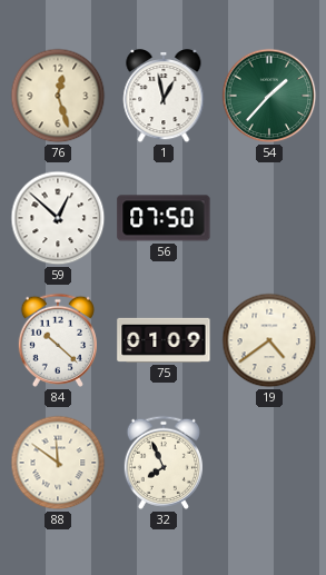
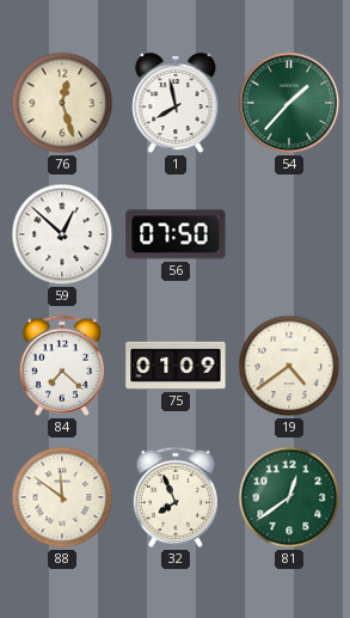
1: 12:58 -> 7:58
84: 10:22 -> 7:22
81: none -> 12:39
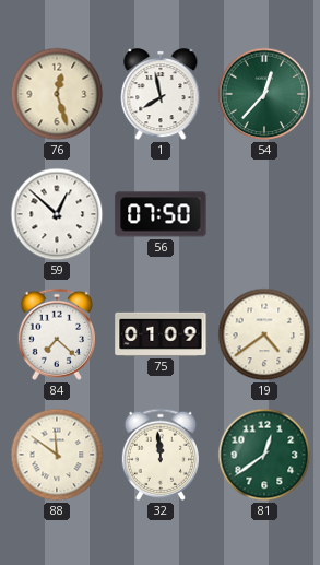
54: 1:37 -> 12:37
32: 7:56 -> 11:59
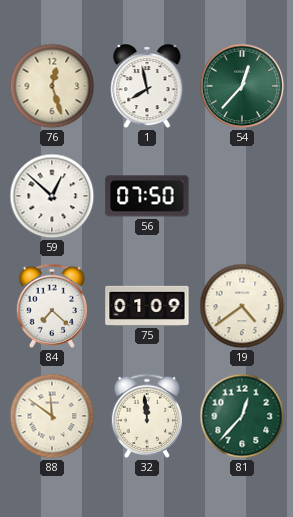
81: 12:39 -> 12:37
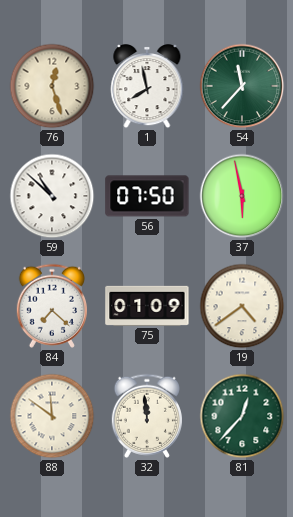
54: 12:37 -> 11:37
59: 12:52 -> 10:52
37: none -> 5:58
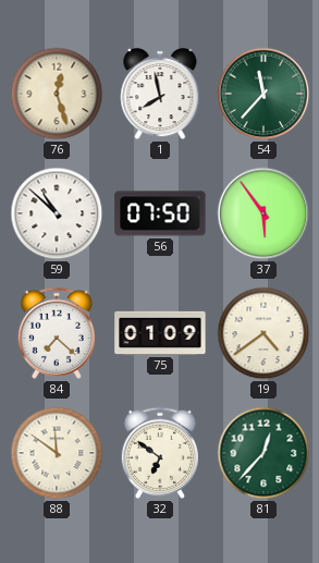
37: 5:58 -> 5:54
32: 11:59 -> 6:51
